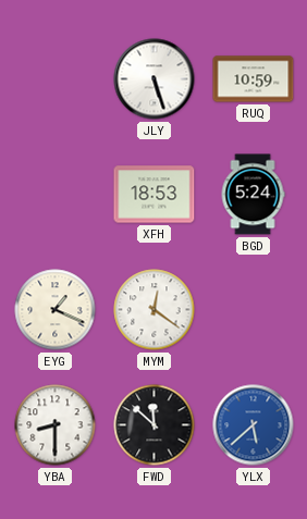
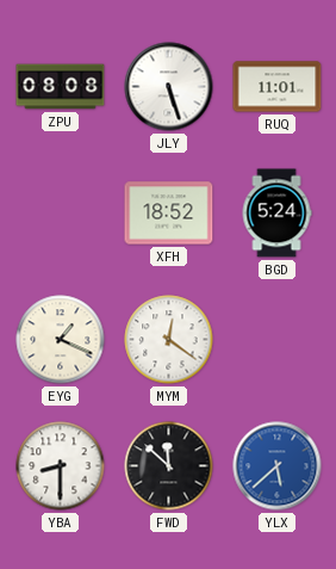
ZPU: none -> 08:08
RUQ: 10:59 -> 11:01
XFH: 18:53 -> 18:52
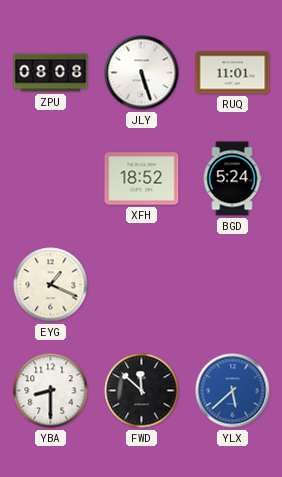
MYM: 12:21 -> none
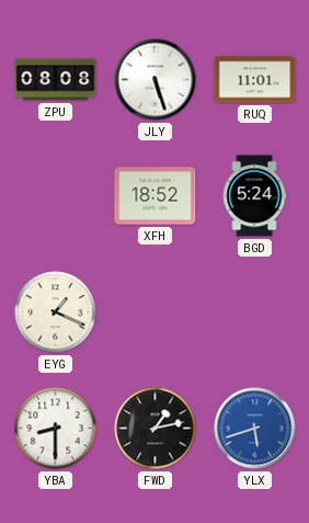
FWD: 11:52 -> 1:13
YLX: 5:38 -> 5:42
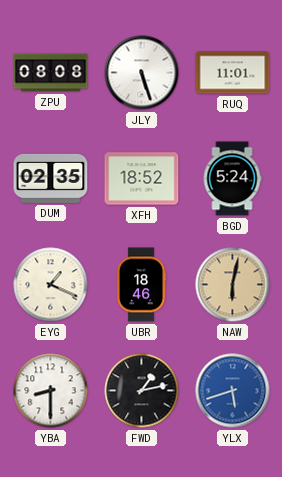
DUM: none -> 02:35
UBR: none -> 18:46
NAW: none -> 6:02
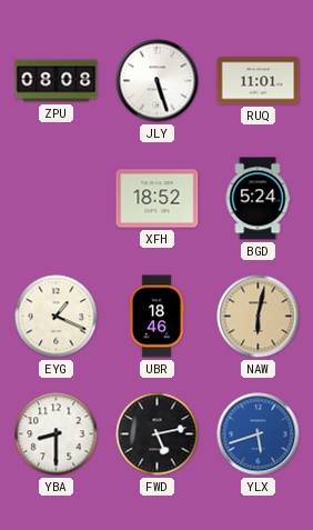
DUM: 02:35 -> none
FWD: 1:13 -> 5:13
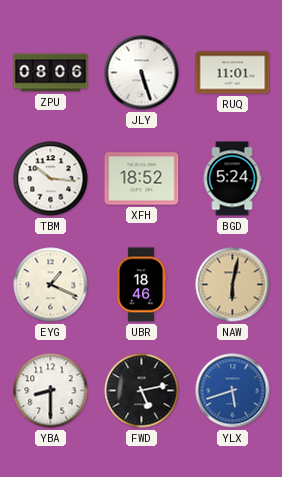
ZPU: 08:08 -> 08:06
TBM: none -> 10:16
